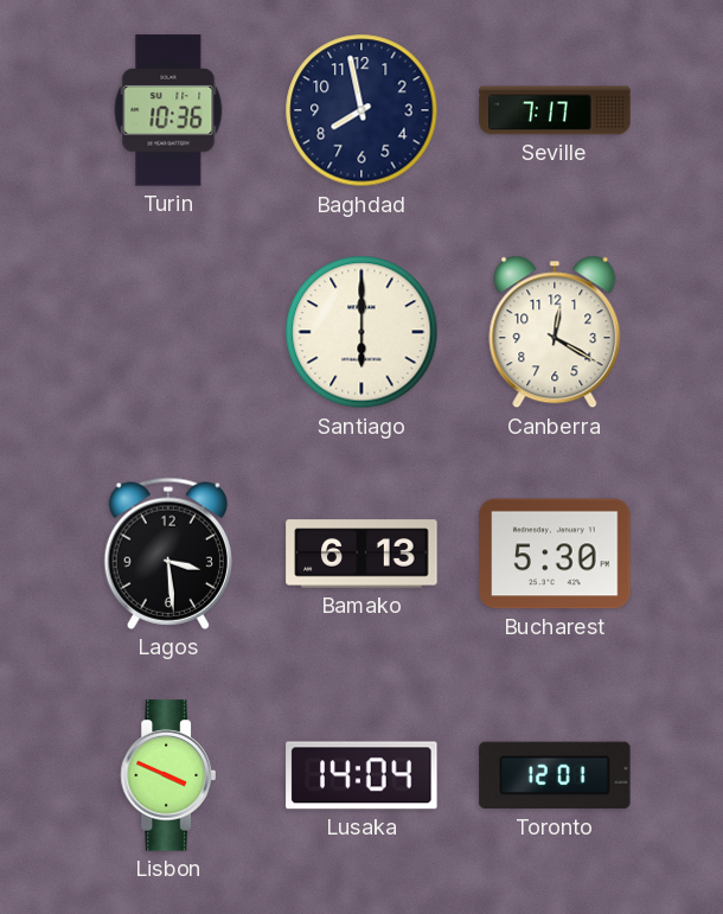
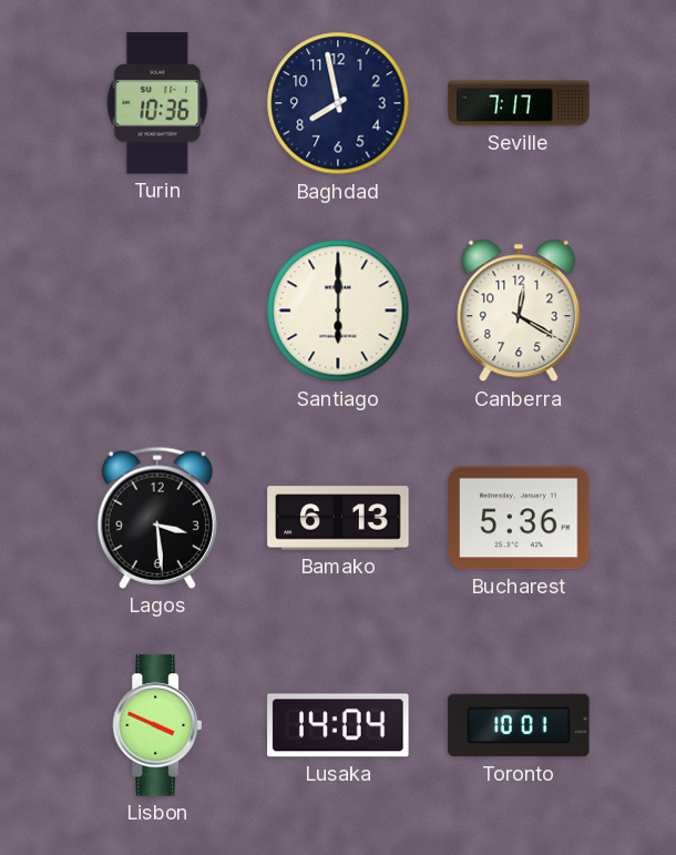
Bucharest: 5:30 -> 5:36
Toronto: 12:01 -> 10:01
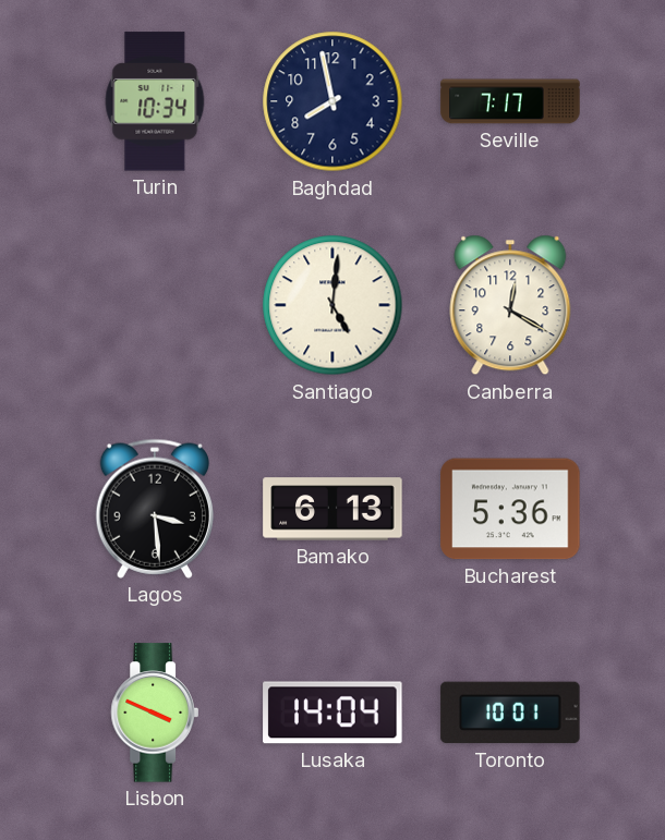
Turin: 10:36 -> 10:34
Santiago: 6:00 -> 5:01
